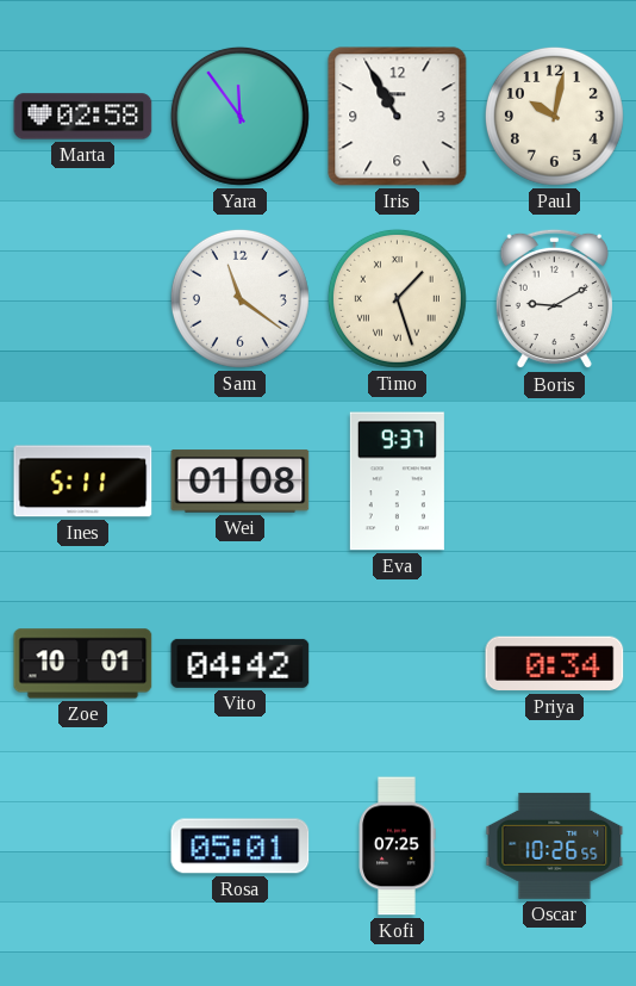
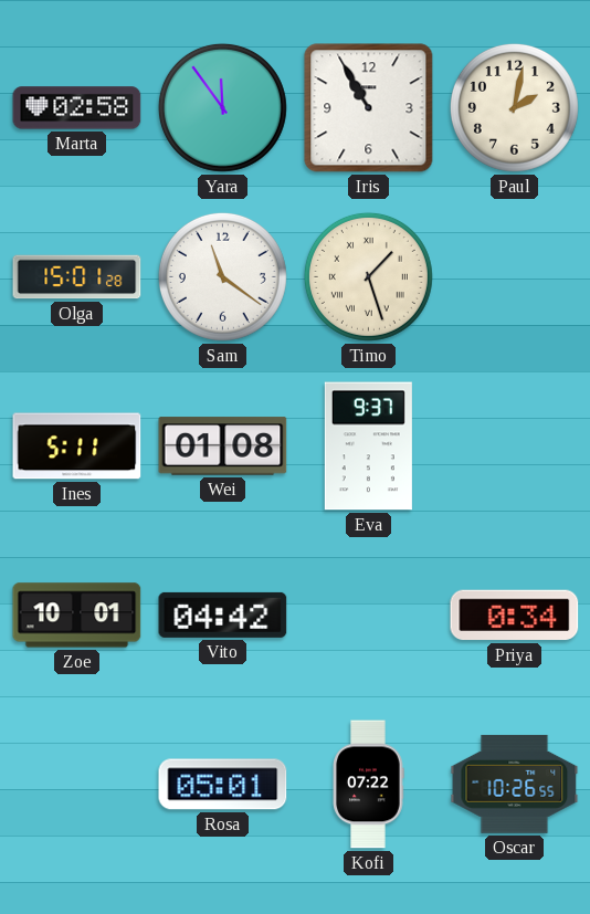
Paul: 10:02 -> 2:02
Olga: none -> 15:01
Boris: 9:10 -> none
Kofi: 07:25 -> 07:22
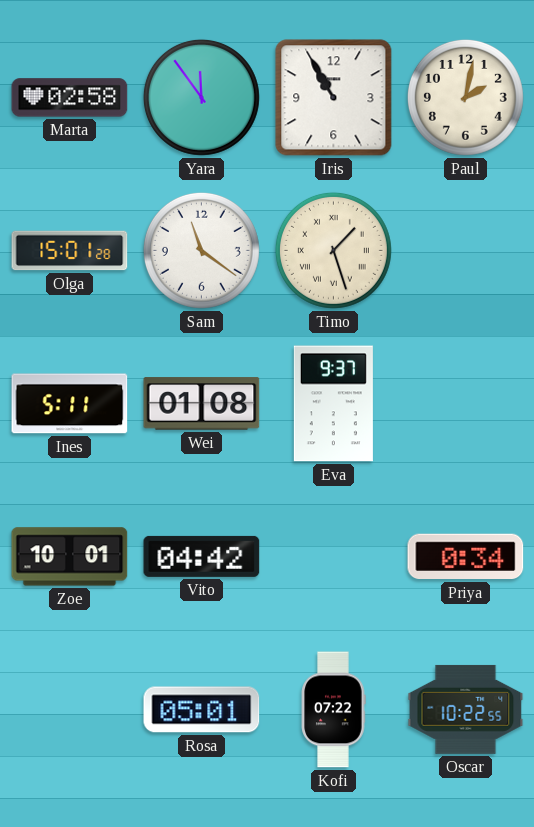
Oscar: 10:26 -> 10:22
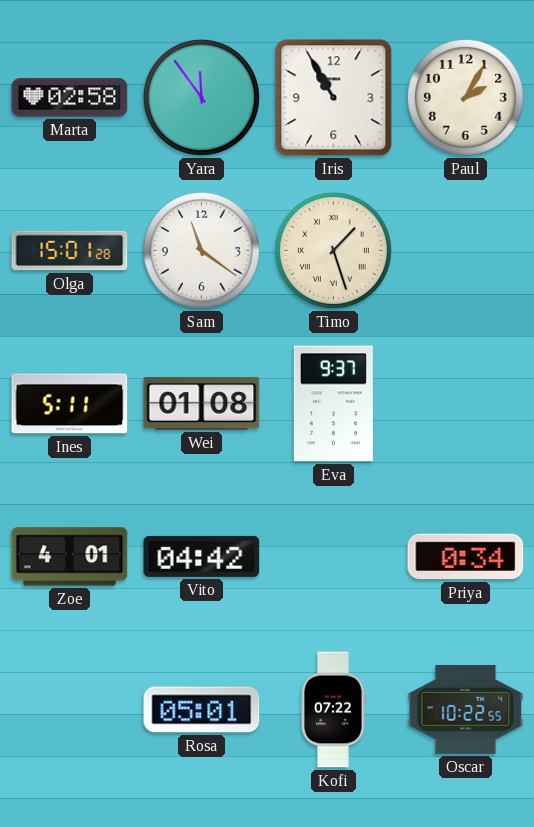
Paul: 2:02 -> 2:05
Zoe: 10:01 -> 4:01
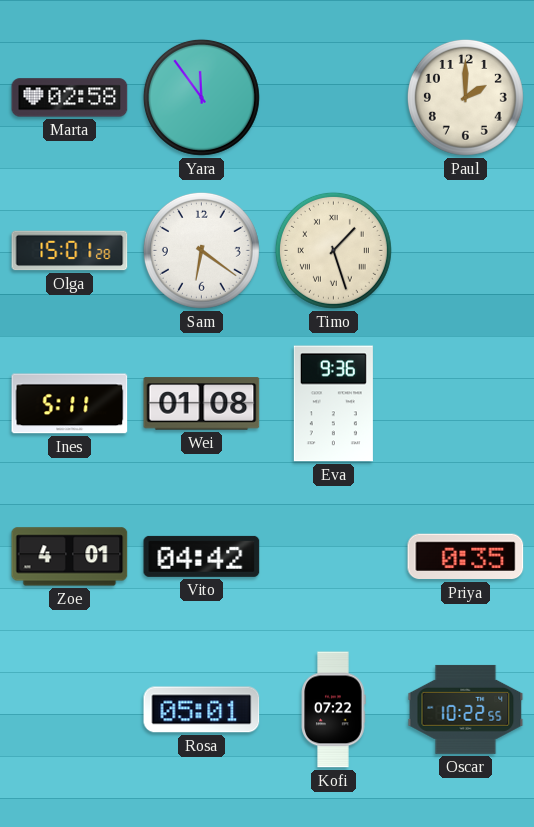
Iris: 10:55 -> none
Paul: 2:05 -> 2:00
Sam: 11:21 -> 6:21
Eva: 9:37 -> 9:36
Priya: 0:34 -> 0:35
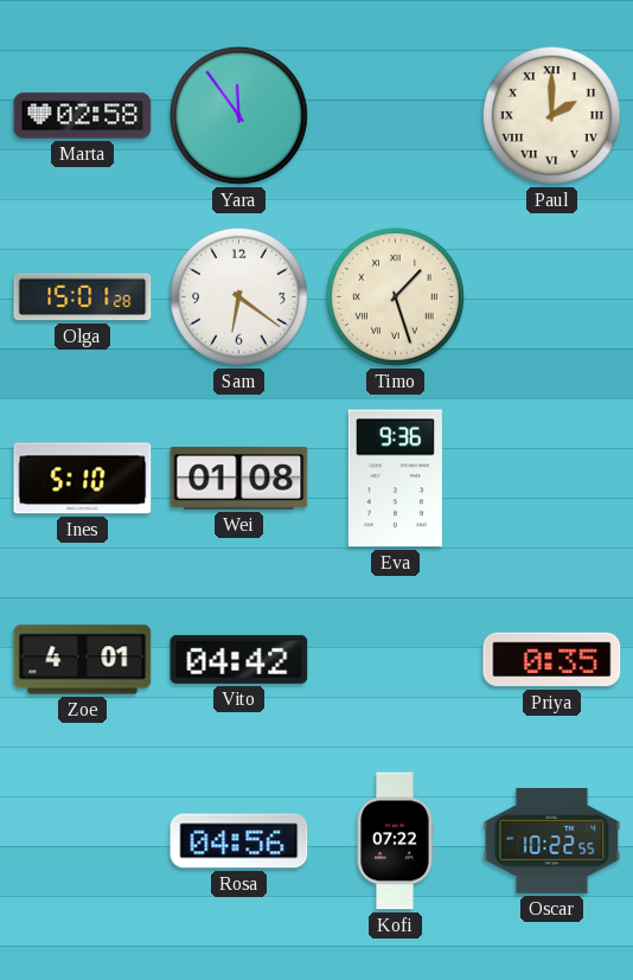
Paul numerals: Arabic -> Roman
Ines: 5:11 -> 5:10
Rosa: 05:01 -> 04:56
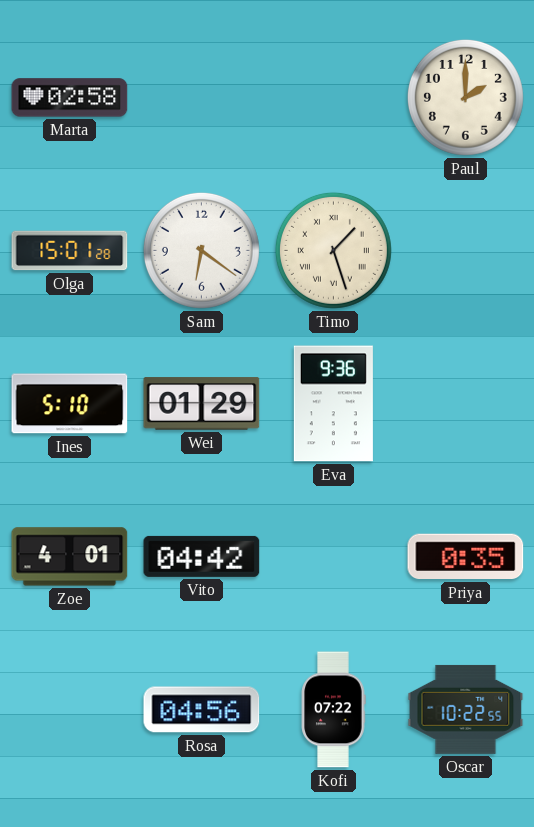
Yara: 11:54 -> none
Paul numerals: Roman -> Arabic
Wei: 01:08 -> 01:29
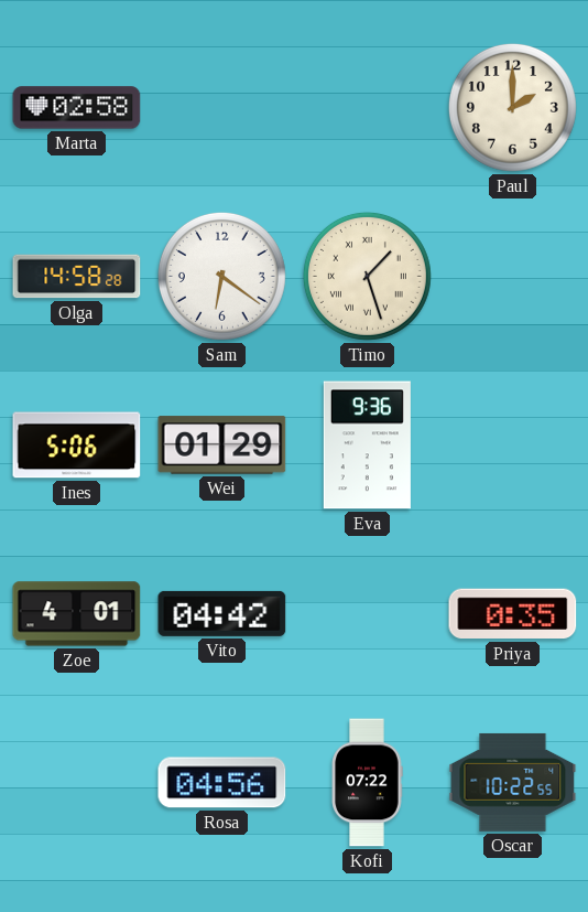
Olga: 15:01 -> 14:58
Ines: 5:10 -> 5:06
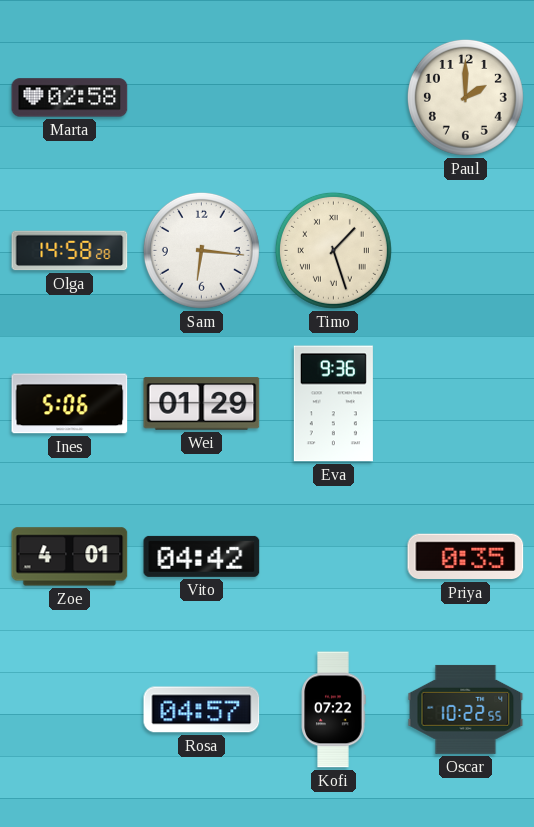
Sam: 6:21 -> 6:16
Rosa: 04:56 -> 04:57
